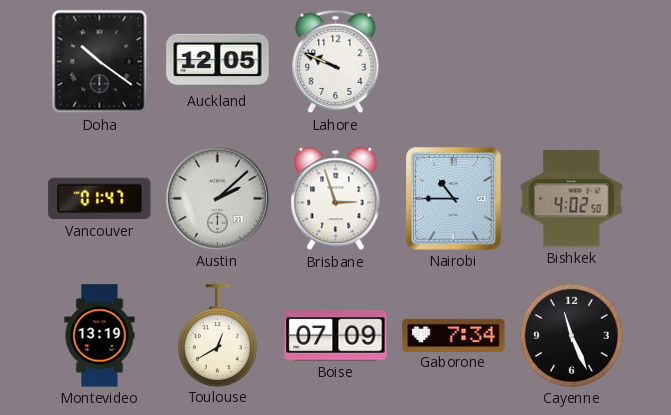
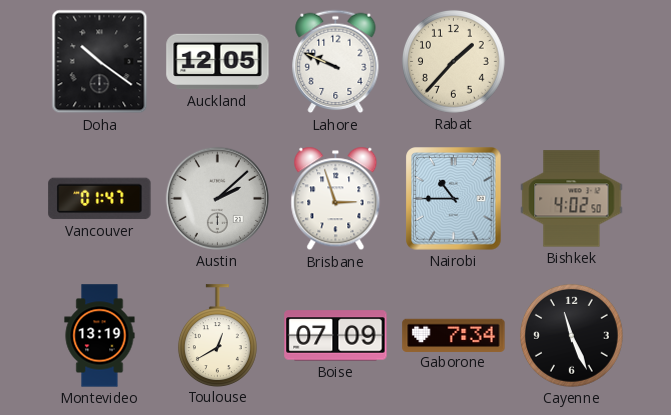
Rabat: none -> 1:37
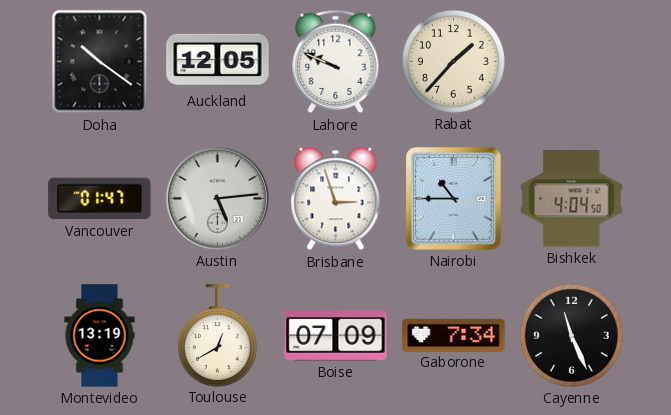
Austin: 2:08 -> 5:14
Bishkek: 4:02 -> 4:04
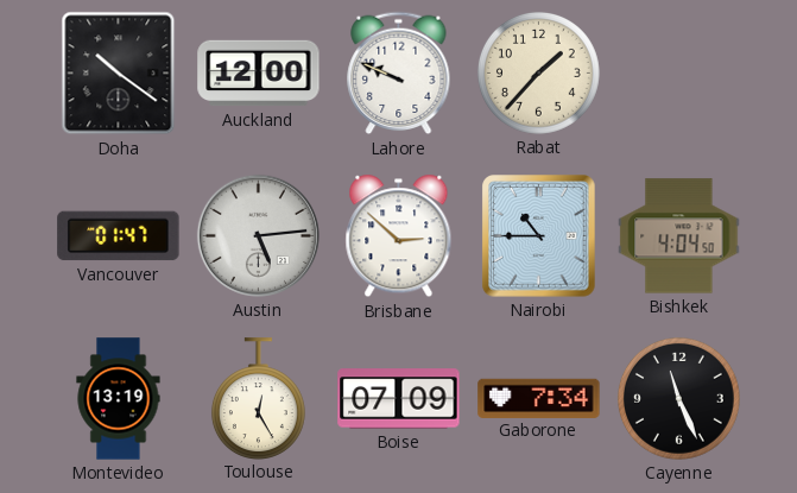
Auckland: 12:05 -> 12:00
Brisbane: 2:57 -> 2:52
Toulouse: 12:40 -> 12:25
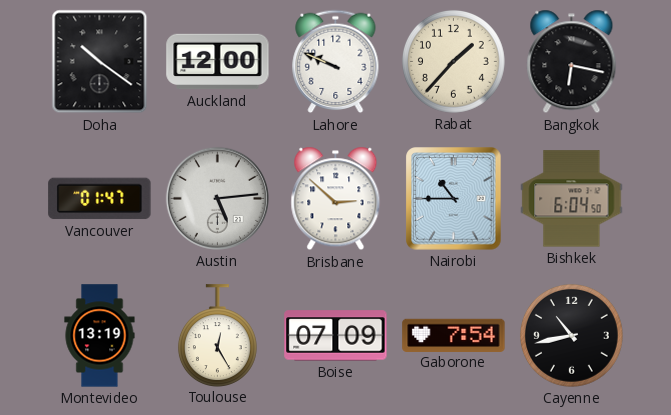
Bangkok: none -> 6:17
Bishkek: 4:04 -> 6:04
Gaborone: 7:34 -> 7:54
Cayenne: 11:26 -> 10:43
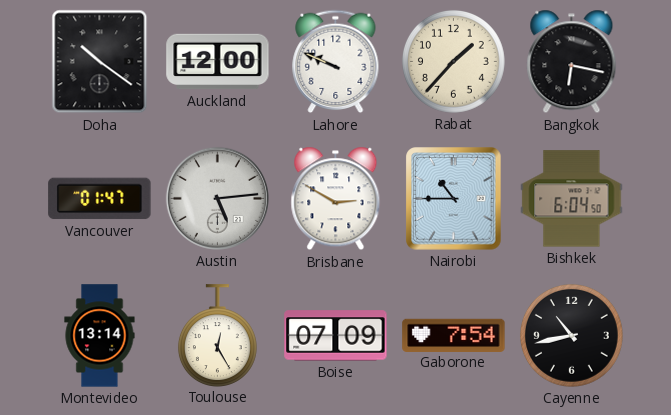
Brisbane: 2:52 -> 2:50
Montevideo: 13:19 -> 13:14
